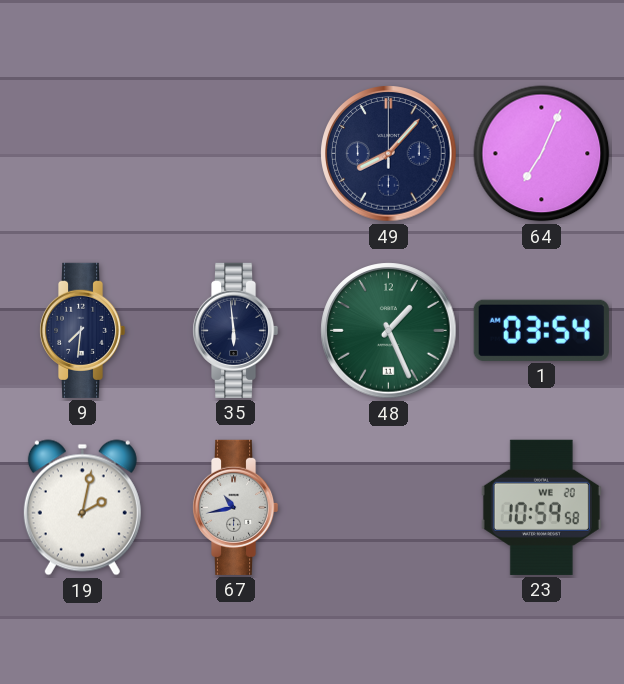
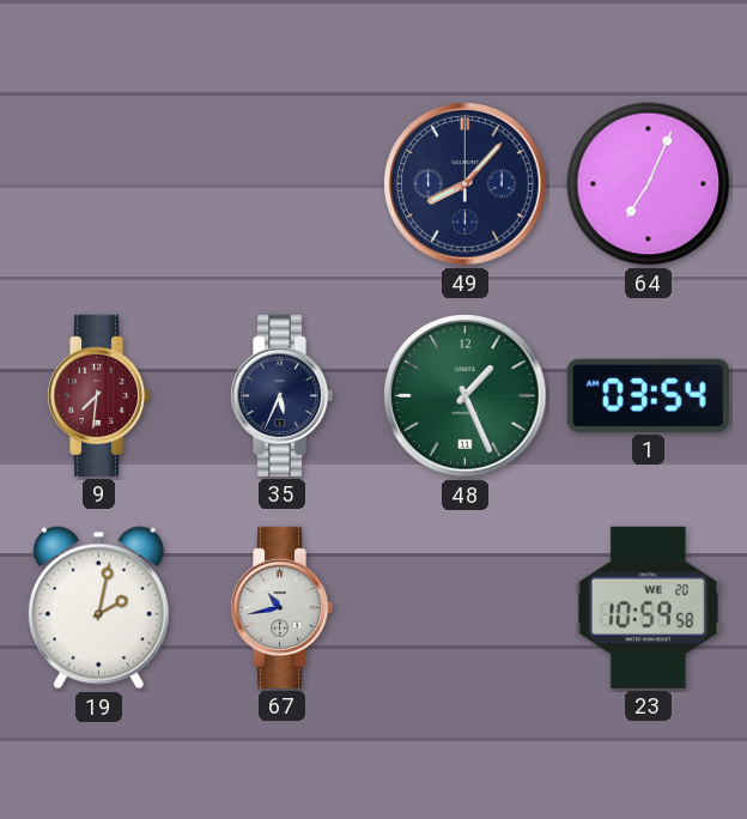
9 dial: navy -> burgundy
35: 5:59 -> 5:34
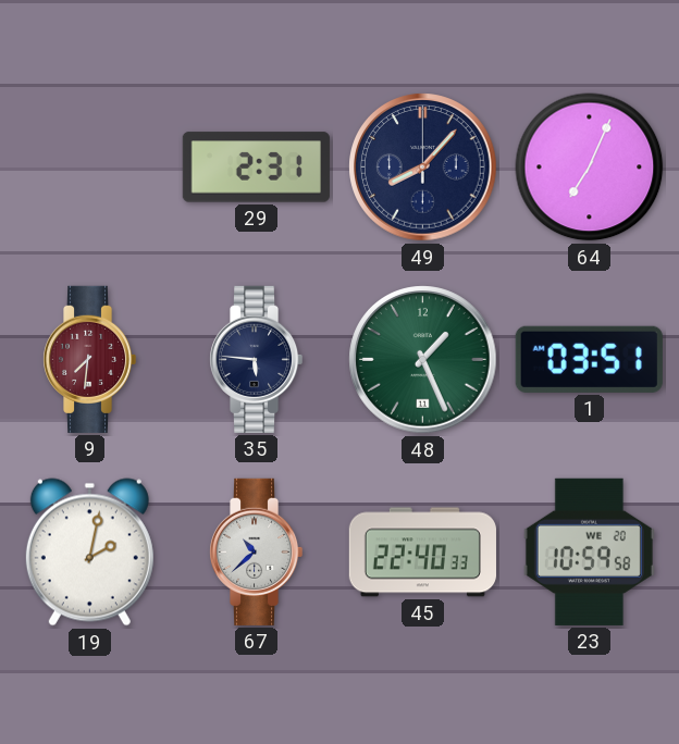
29: none -> 2:31
35: 5:34 -> 5:46
1: 03:54 -> 03:51
67: 10:43 -> 10:38
45: none -> 22:40
